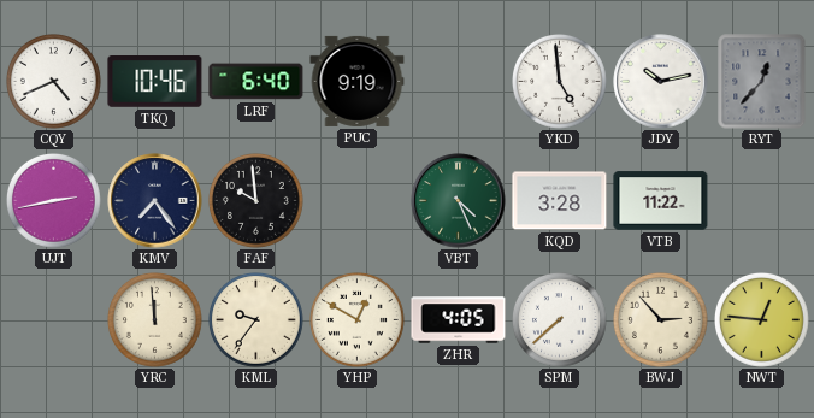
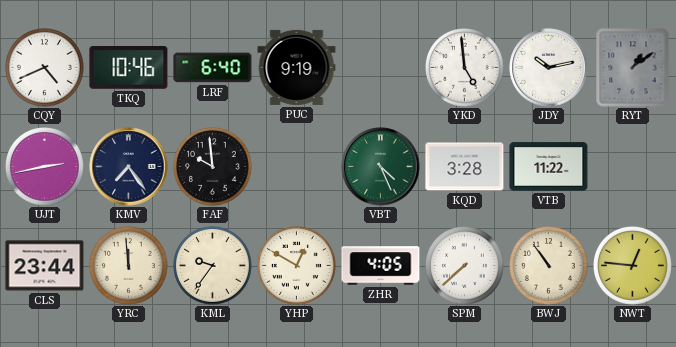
RYT: 12:37 -> 1:09
CLS: none -> 23:44
BWJ: 2:53 -> 10:54
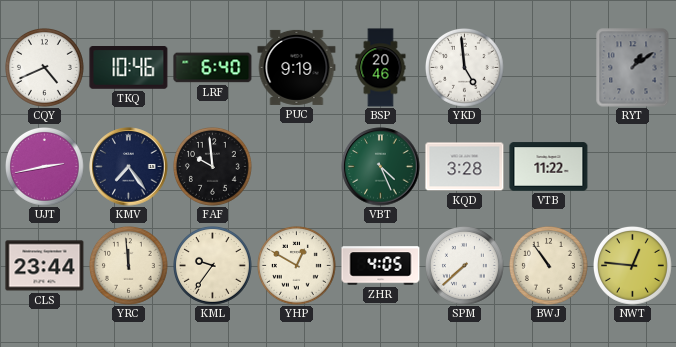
BSP: none -> 20:46
JDY: 10:13 -> none
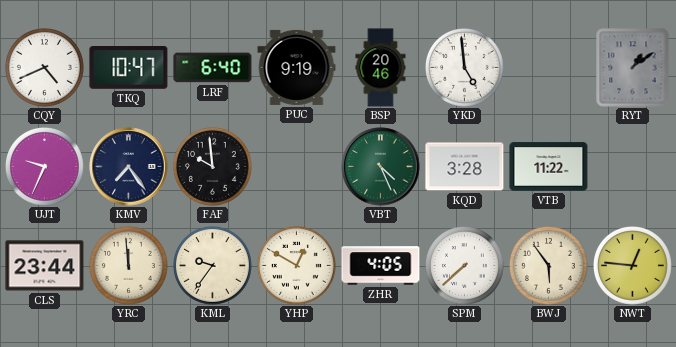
TKQ: 10:46 -> 10:47
UJT: 2:43 -> 9:34
BWJ: 10:54 -> 5:54
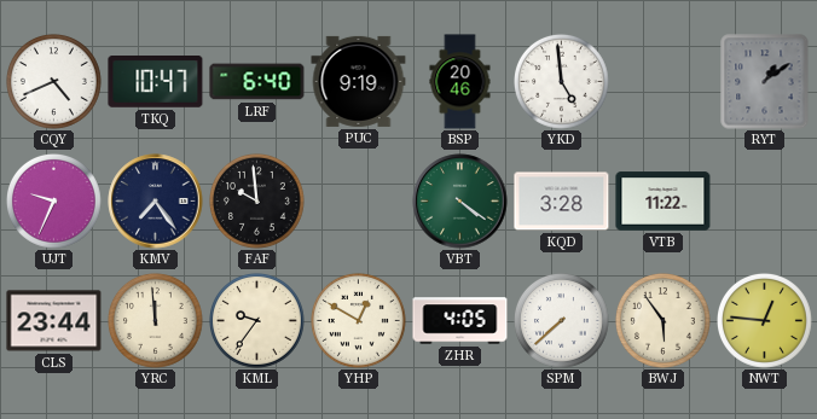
VBT: 4:26 -> 4:21
